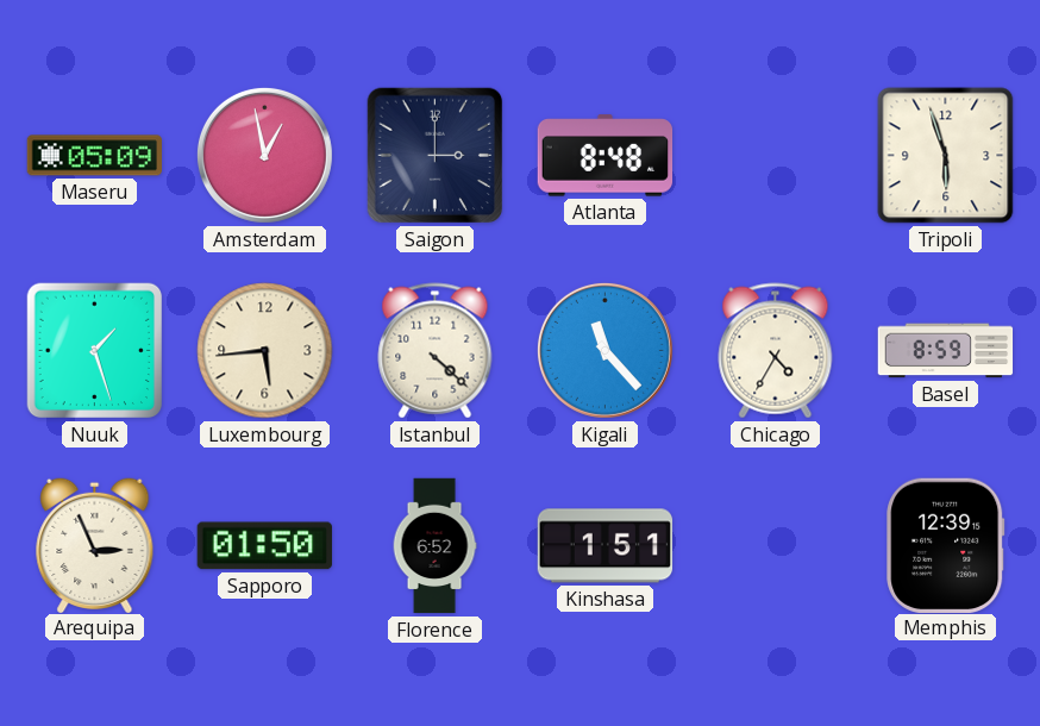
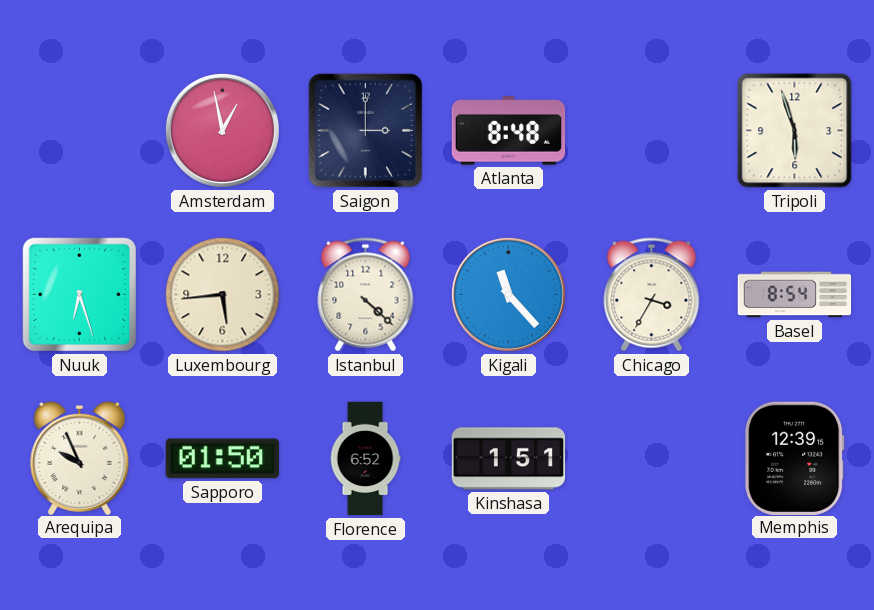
Maseru: 05:09 -> none
Nuuk: 1:27 -> 6:27
Chicago: 4:35 -> 3:35
Basel: 8:59 -> 8:54
Arequipa: 2:56 -> 9:56
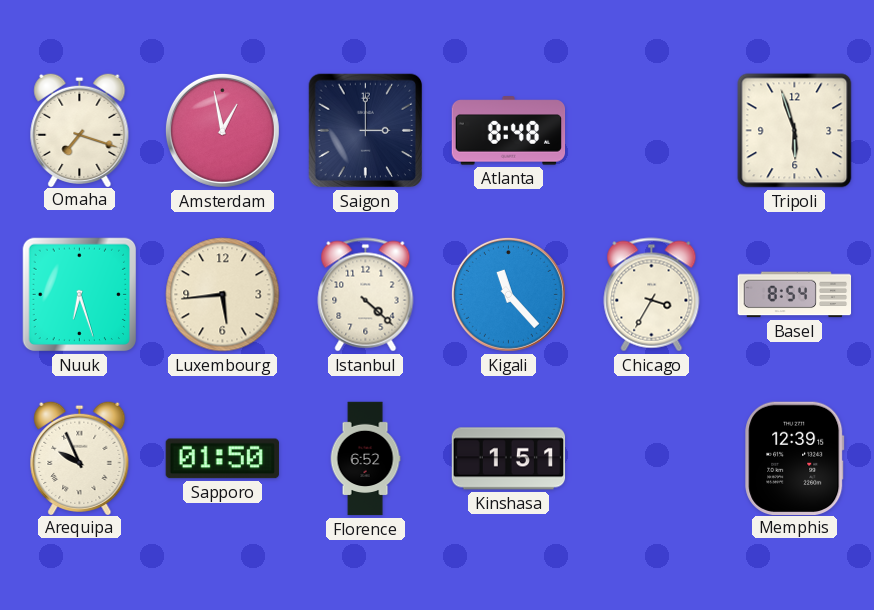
Omaha: none -> 7:18
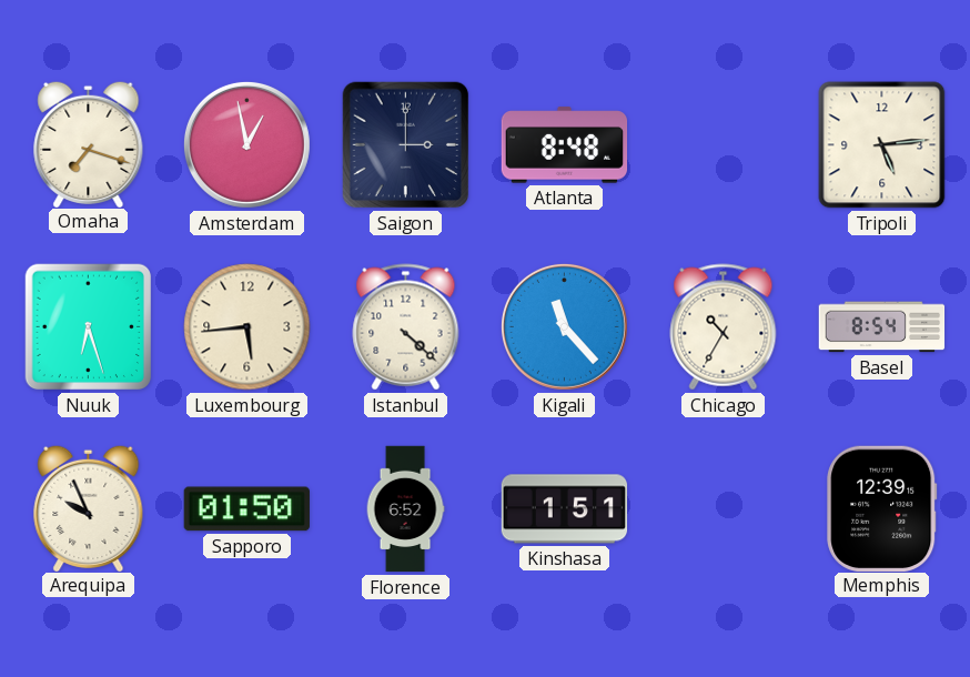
Tripoli: 5:57 -> 5:14
Chicago: 3:35 -> 10:35
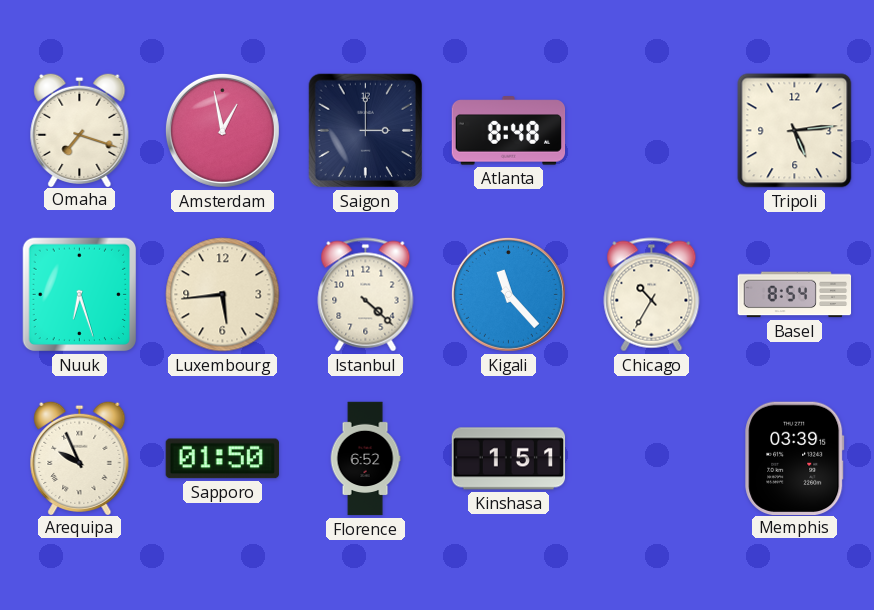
Memphis: 12:39 -> 03:39
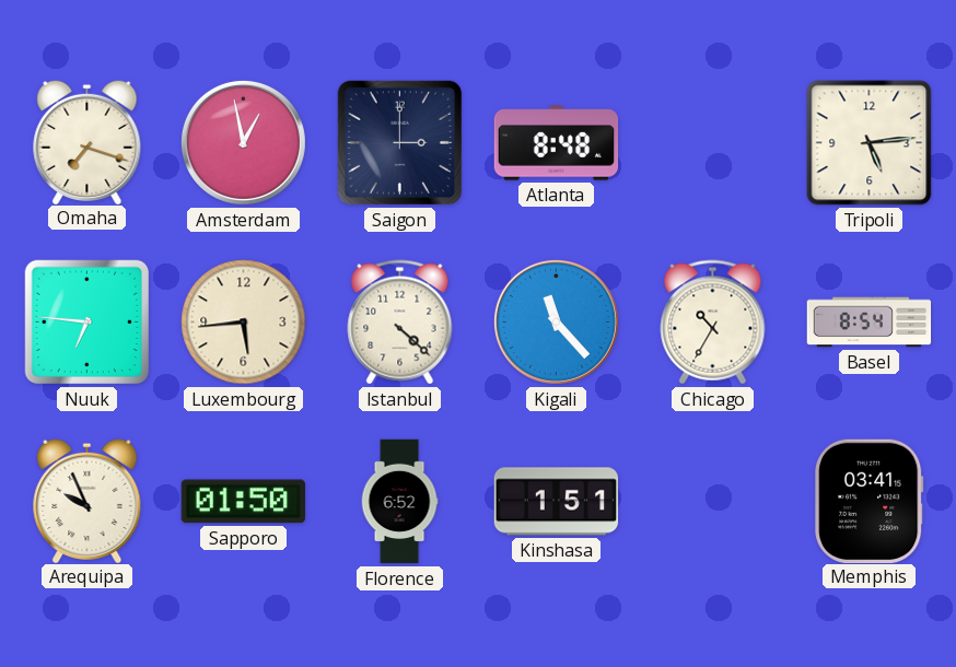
Nuuk: 6:27 -> 6:46
Memphis: 03:39 -> 03:41
